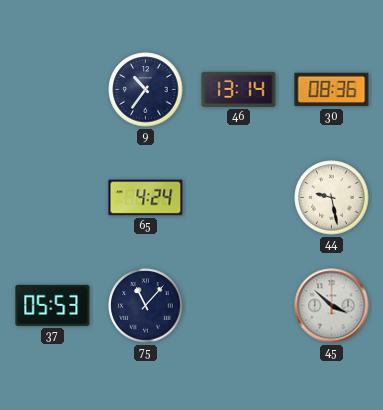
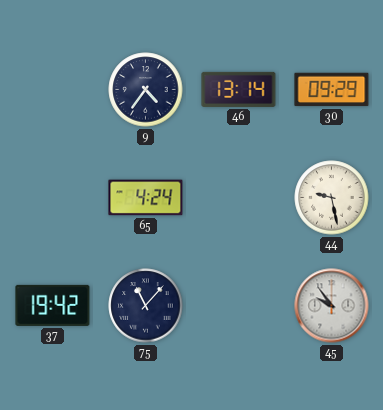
9: 10:36 -> 4:36
30: 08:36 -> 09:29
37: 05:53 -> 19:42
45: 3:52 -> 9:54
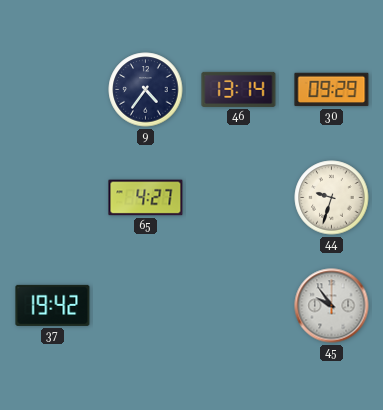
65: 4:24 -> 4:27
44: 9:28 -> 9:33
75: 11:07 -> none
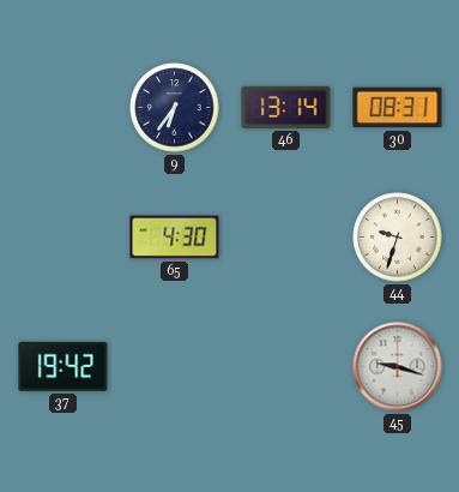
9: 4:36 -> 6:36
30: 09:29 -> 08:31
65: 4:27 -> 4:30
45: 9:54 -> 9:18
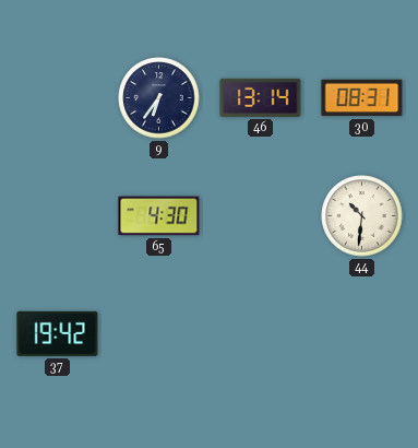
44: 9:33 -> 10:31
45: 9:18 -> none
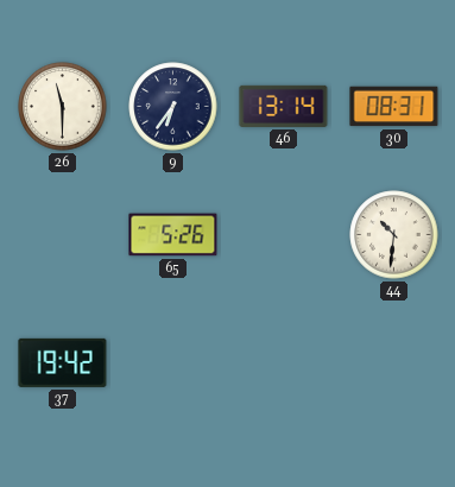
26: none -> 11:30
65: 4:30 -> 5:26
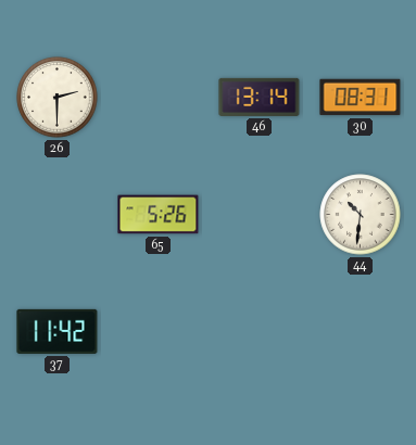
26: 11:30 -> 2:30
9: 6:36 -> none
37: 19:42 -> 11:42
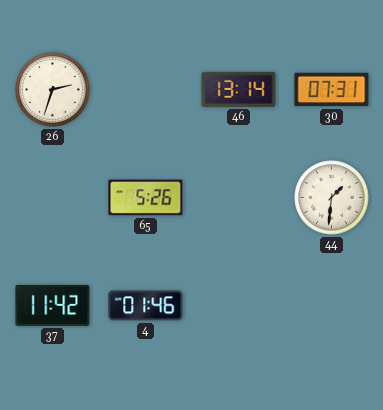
26: 2:30 -> 2:33
30: 08:31 -> 07:31
44: 10:31 -> 1:31
4: none -> 01:46
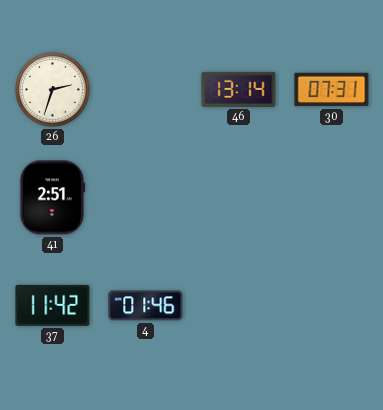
41: none -> 2:51
65: 5:26 -> none
44: 1:31 -> none
